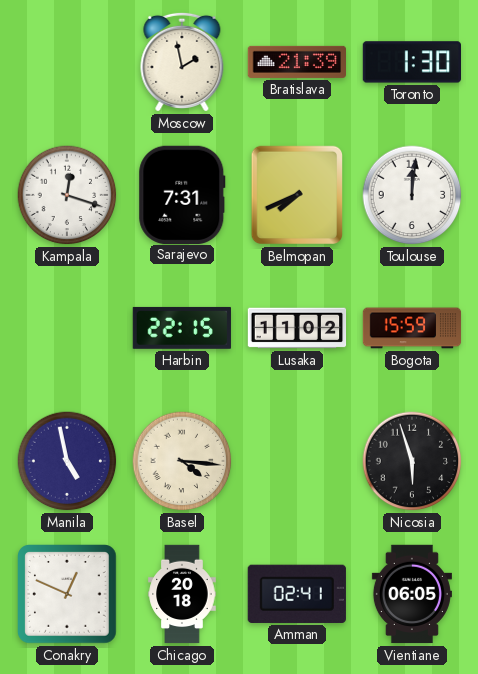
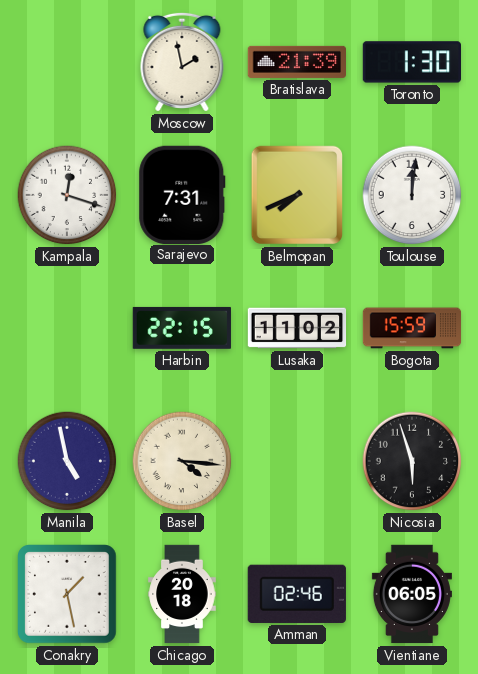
Conakry: 12:49 -> 1:28
Amman: 02:41 -> 02:46
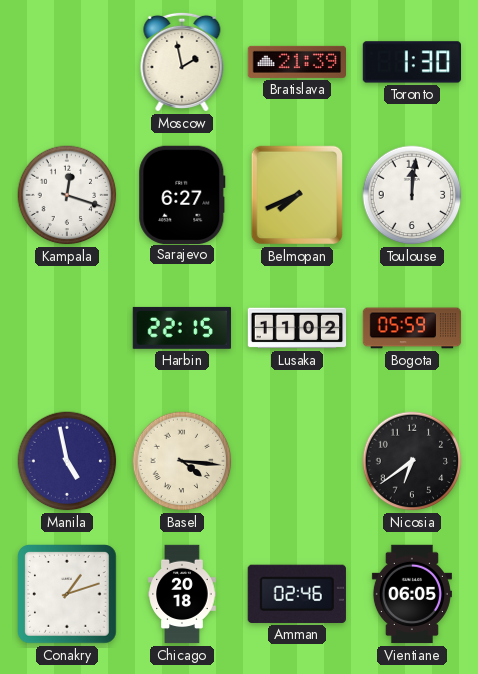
Sarajevo: 7:31 -> 6:27
Bogota: 15:59 -> 05:59
Nicosia: 5:57 -> 6:39
Conakry: 1:28 -> 1:12
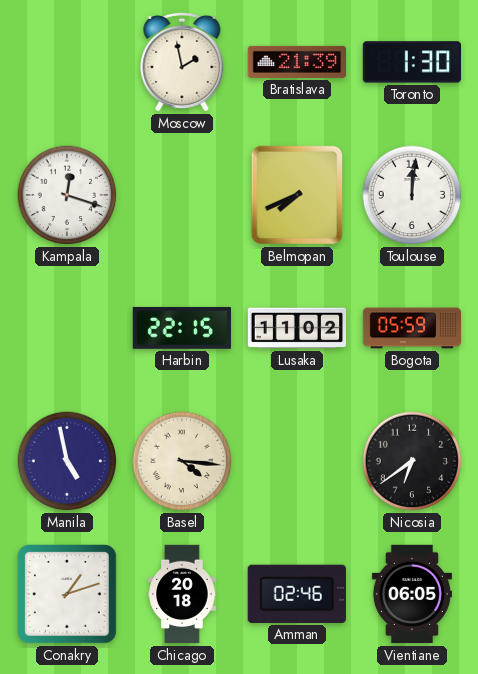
Sarajevo: 6:27 -> none
